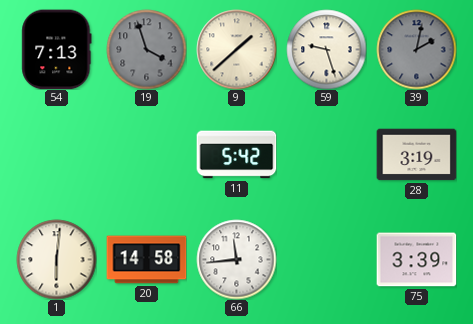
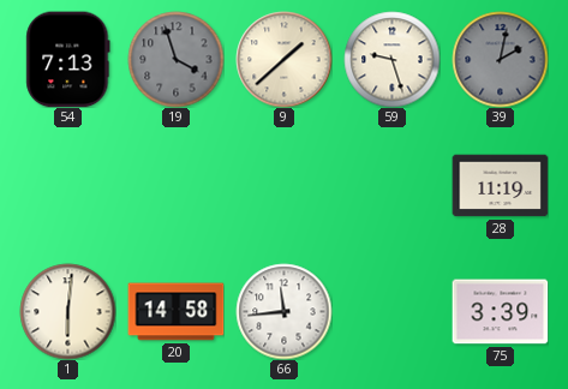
11: 5:42 -> none
28: 3:19 -> 11:19
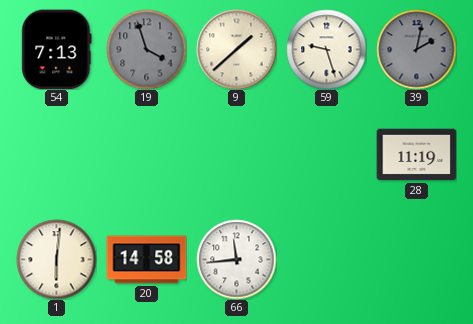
75: 3:39 -> none
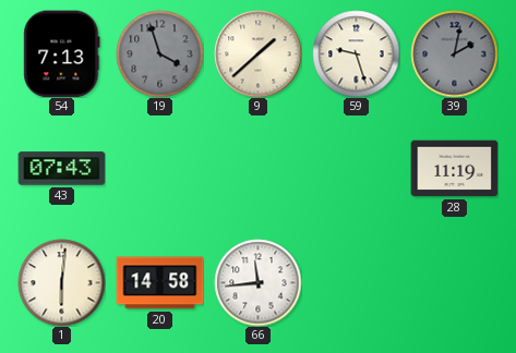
43: none -> 07:43
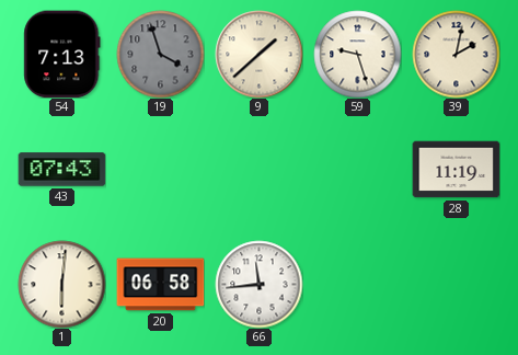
39 dial: grey -> cream
20: 14:58 -> 06:58
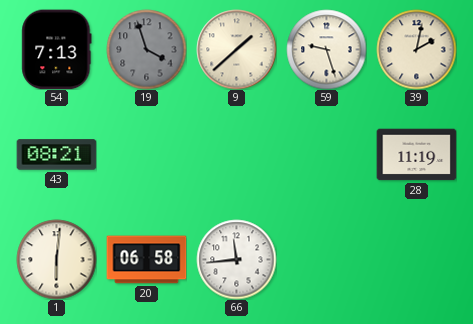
43: 07:43 -> 08:21
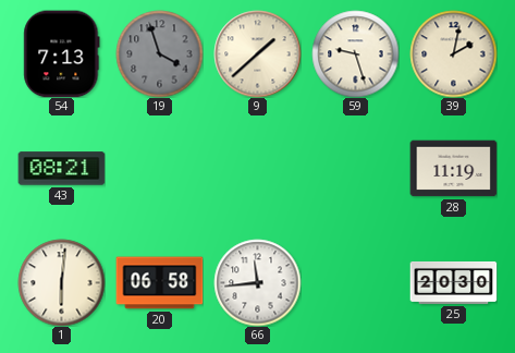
25: none -> 20:30
